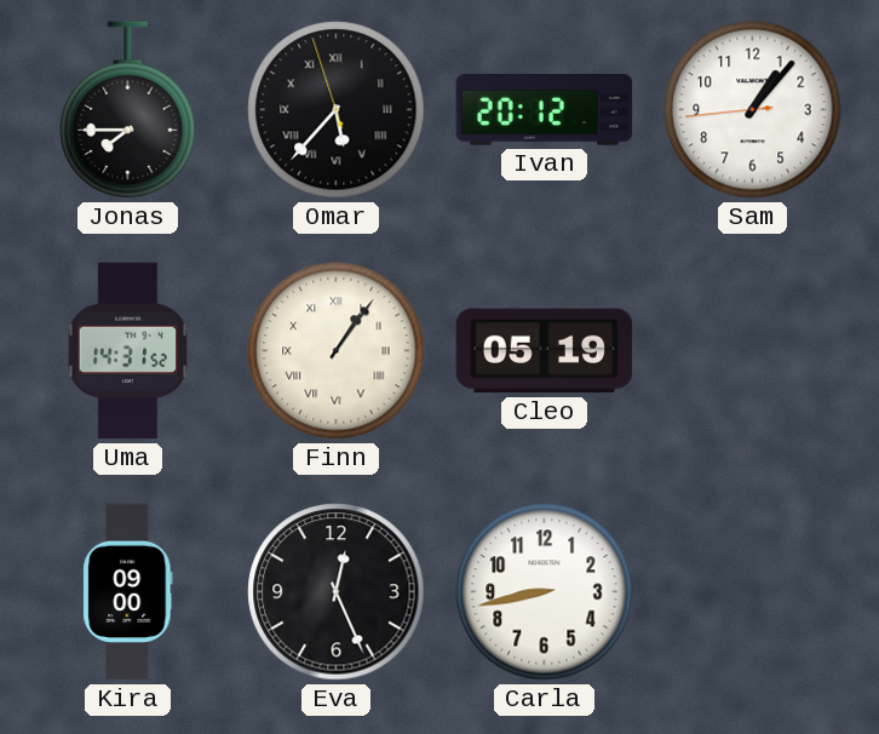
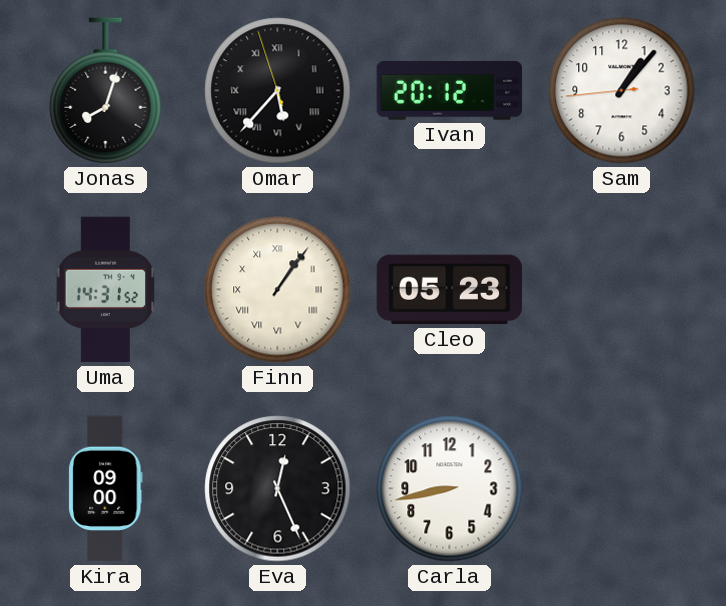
Jonas: 7:45 -> 8:03
Cleo: 05:19 -> 05:23
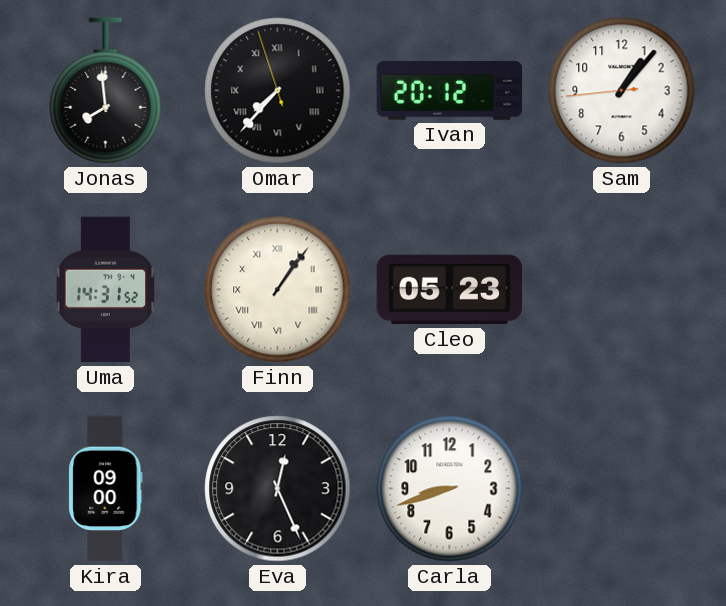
Jonas: 8:03 -> 7:59
Omar: 5:36 -> 7:36
Carla: 8:43 -> 8:42
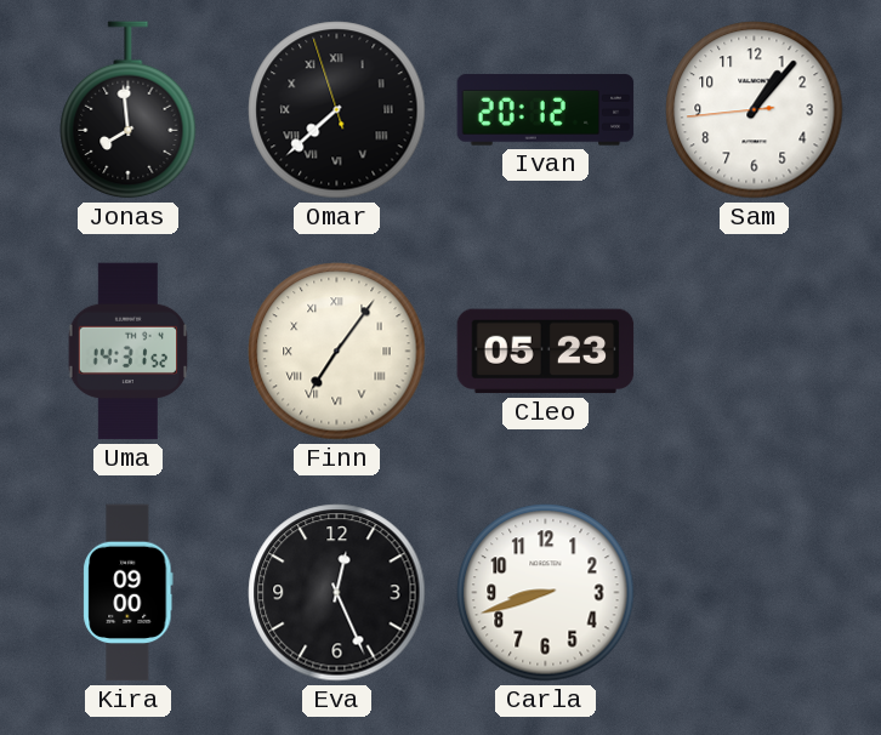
Omar: 7:36 -> 7:37
Finn: 1:06 -> 7:06
